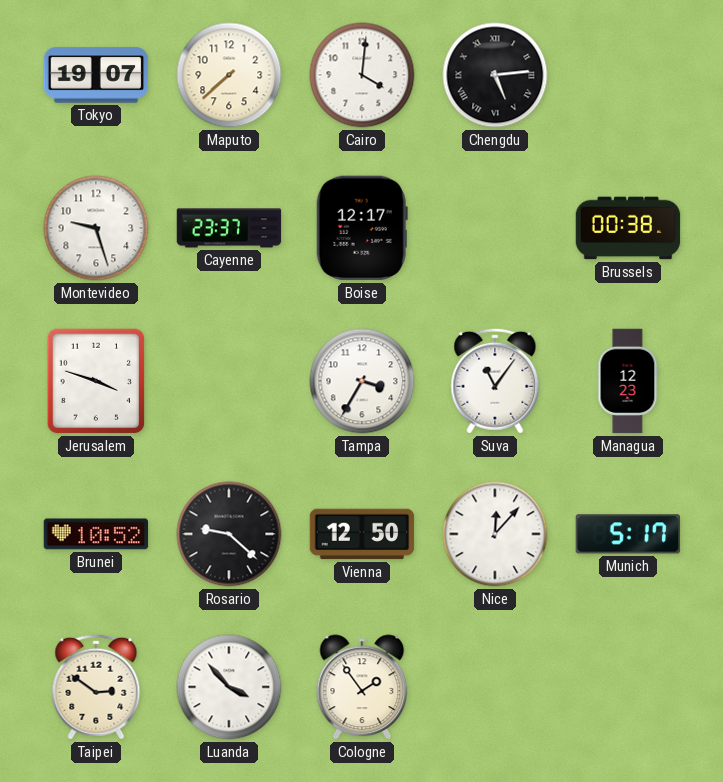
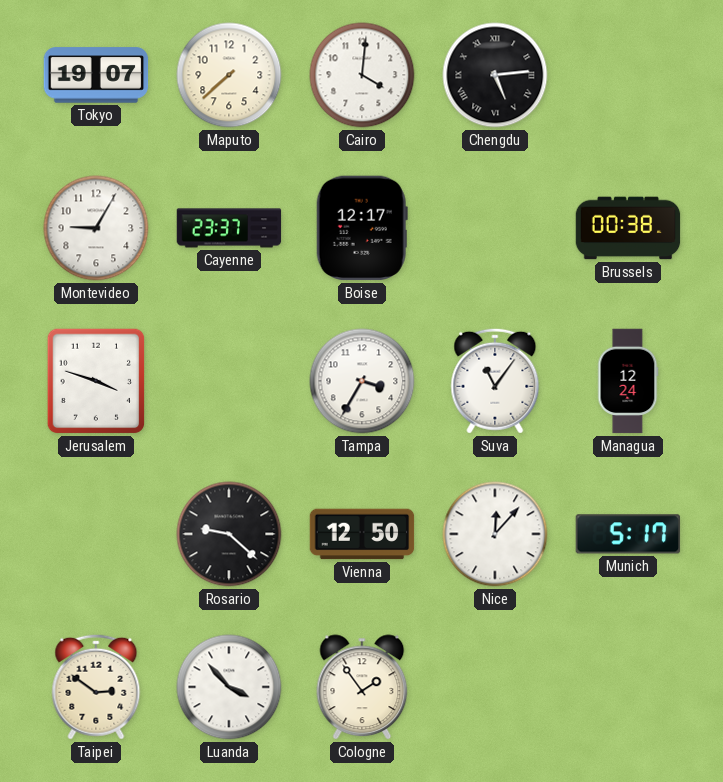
Montevideo: 9:27 -> 9:05
Managua: 12:23 -> 12:24
Brunei: 10:52 -> none
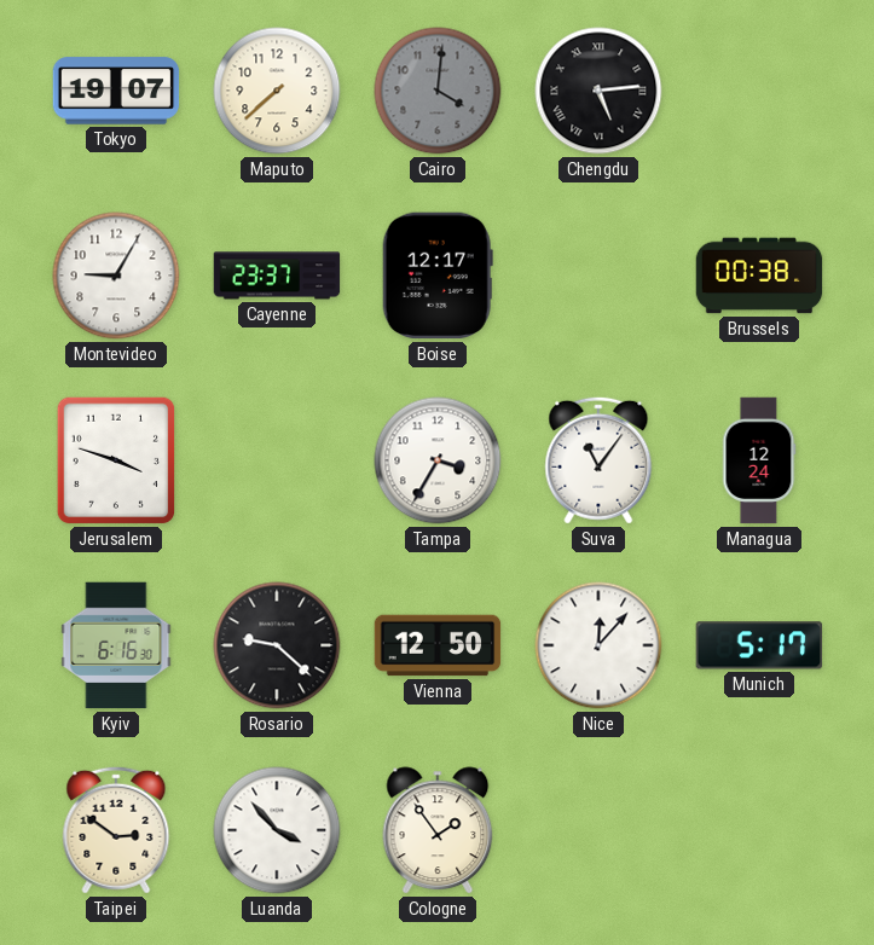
Cairo dial: white -> grey
Kyiv: none -> 6:16
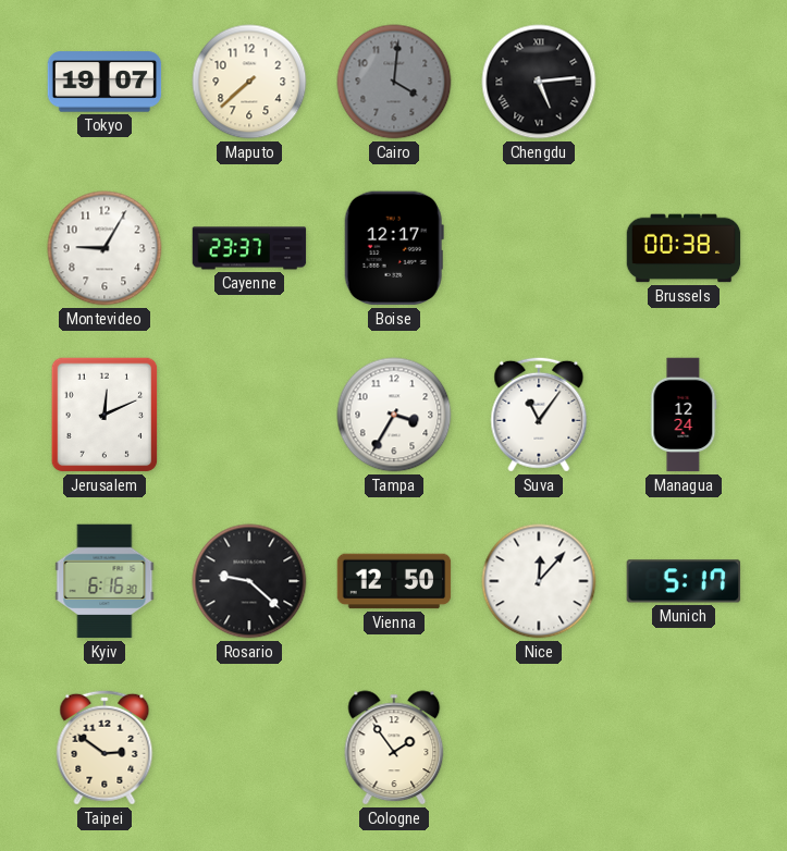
Jerusalem: 3:48 -> 12:11
Luanda: 3:53 -> none
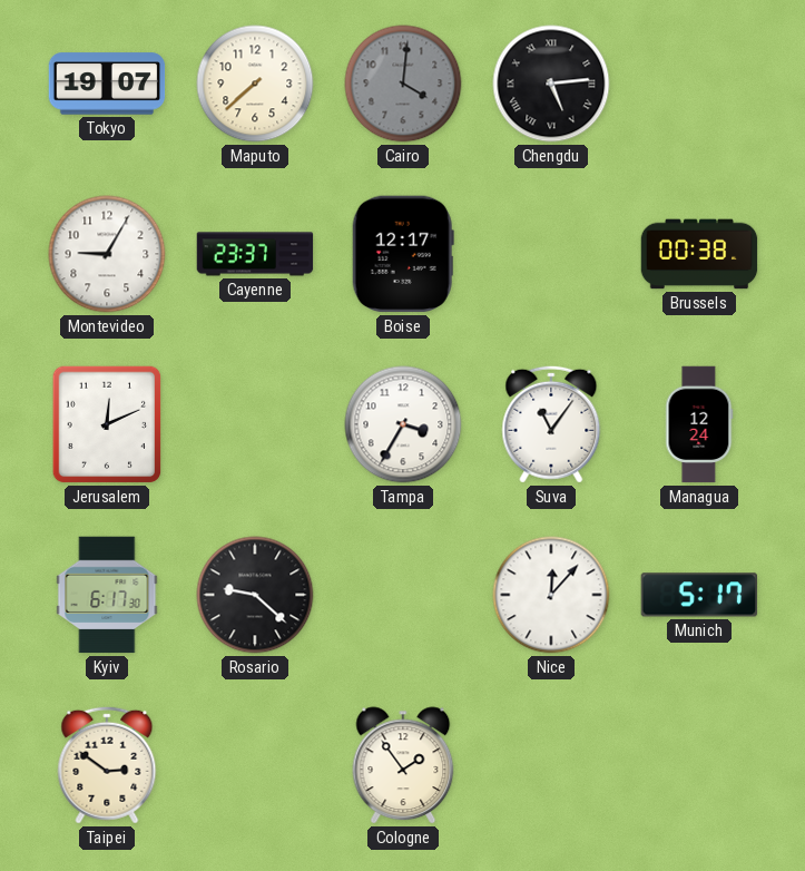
Kyiv: 6:16 -> 6:17
Vienna: 12:50 -> none
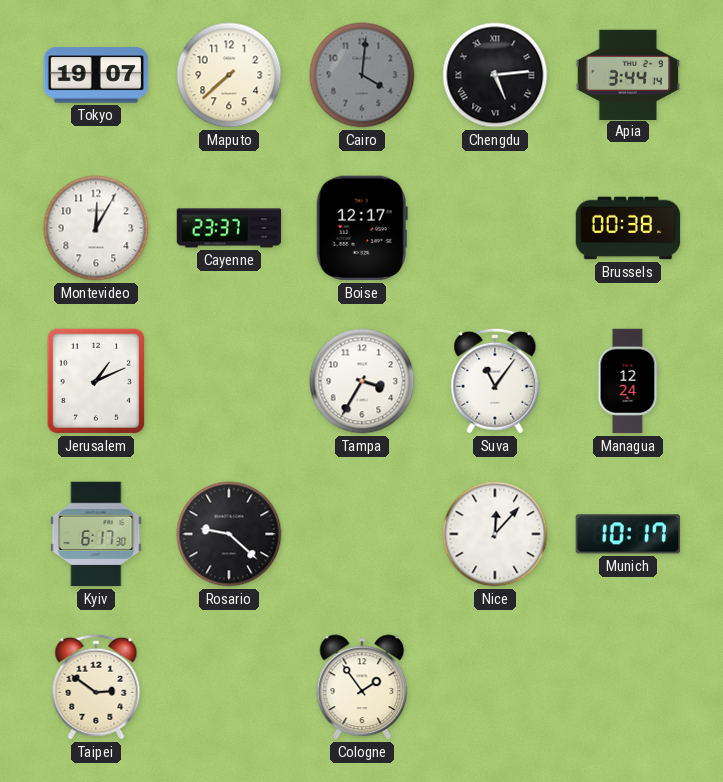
Apia: none -> 3:44
Montevideo: 9:05 -> 12:05
Jerusalem: 12:11 -> 1:11
Munich: 5:17 -> 10:17
